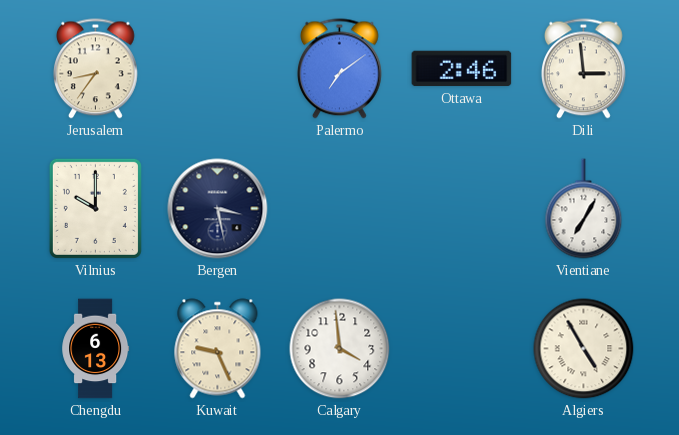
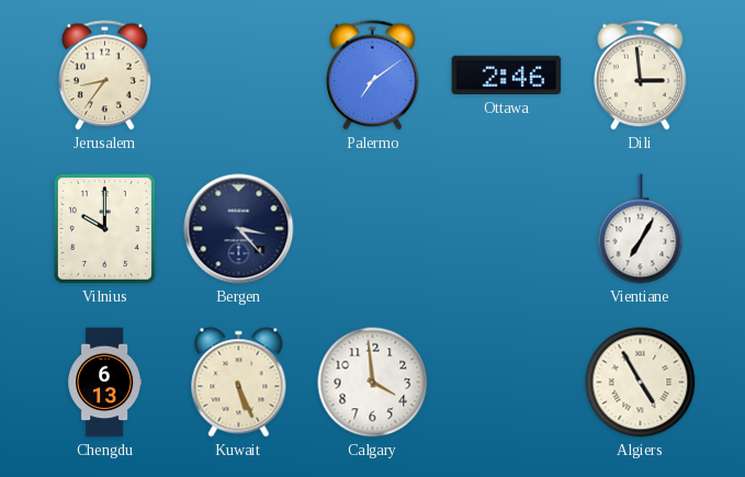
Bergen: 3:28 -> 3:23
Kuwait: 9:26 -> 5:26
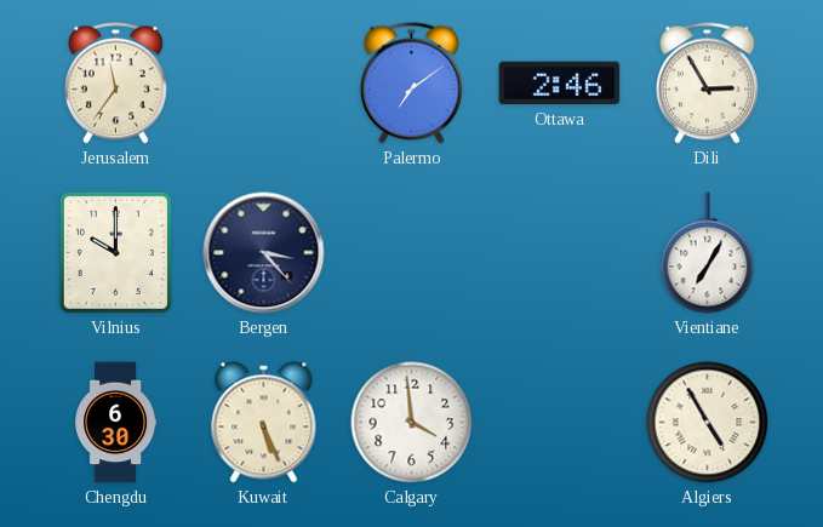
Jerusalem: 8:36 -> 11:36
Dili: 2:59 -> 2:55
Chengdu: 6:13 -> 6:30
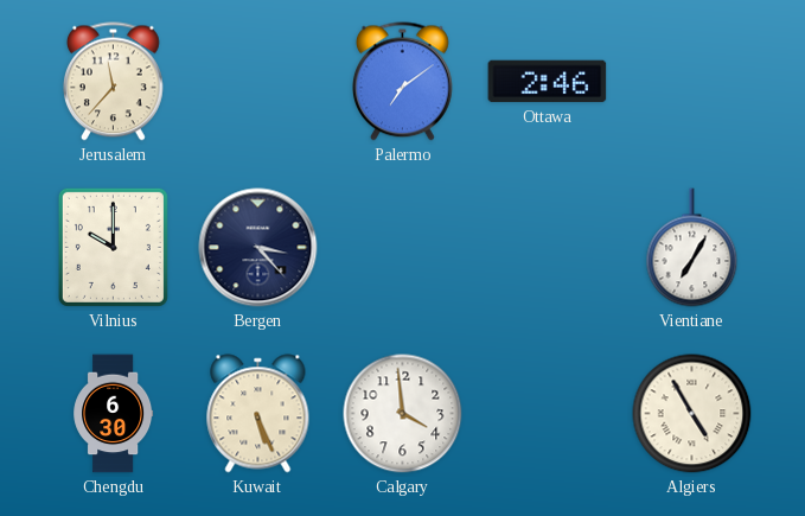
Jerusalem: 11:36 -> 11:37
Dili: 2:55 -> none
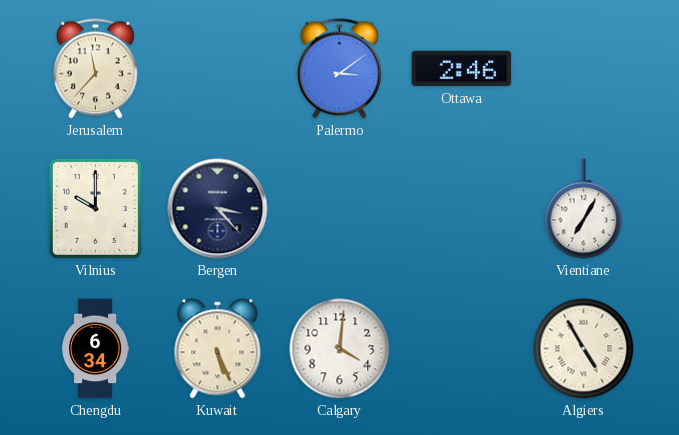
Palermo: 7:09 -> 3:09
Chengdu: 6:30 -> 6:34
Calgary: 3:59 -> 4:01
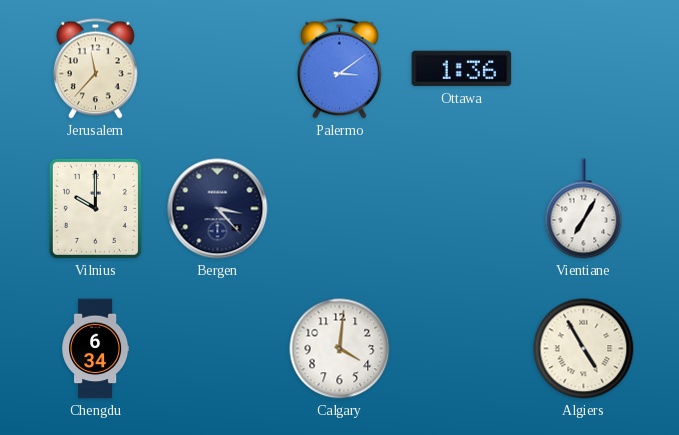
Ottawa: 2:46 -> 1:36
Kuwait: 5:26 -> none
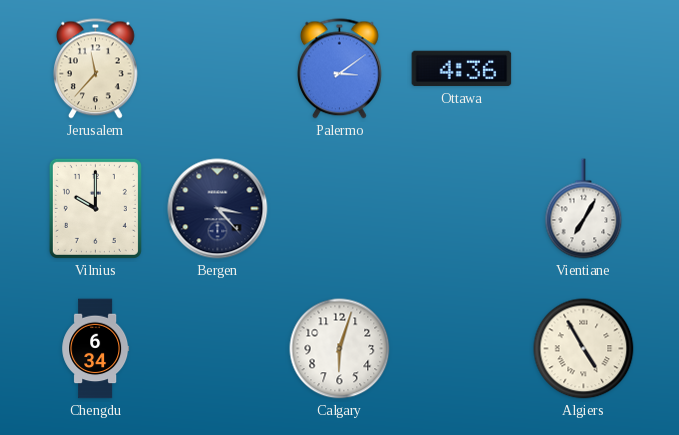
Ottawa: 1:36 -> 4:36
Calgary: 4:01 -> 6:03
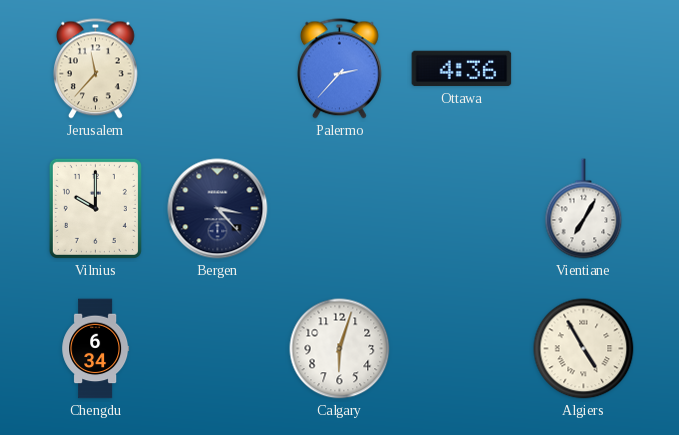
Palermo: 3:09 -> 2:37
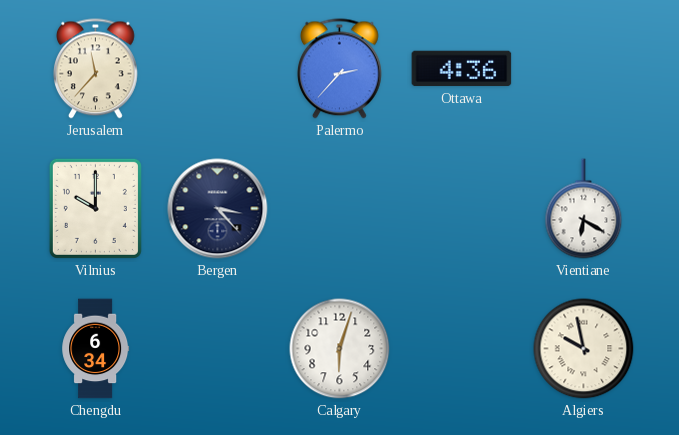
Vientiane: 7:05 -> 6:20
Algiers: 4:55 -> 9:58
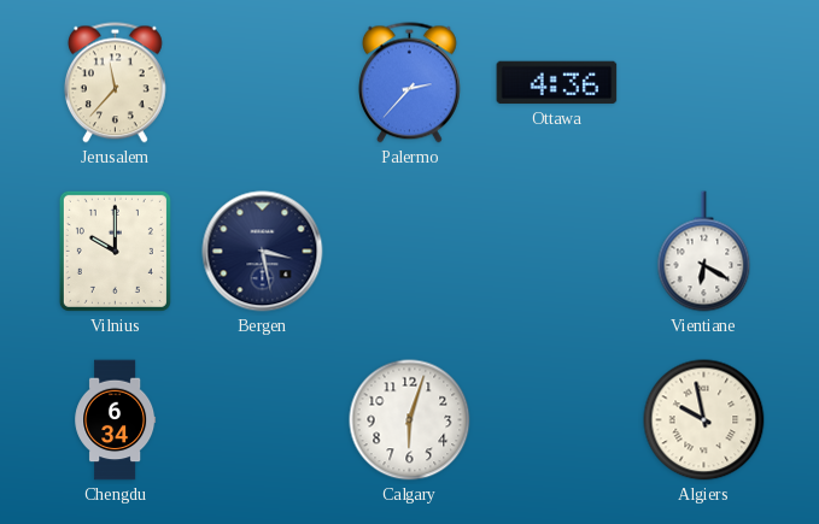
Bergen: 3:23 -> 3:28
